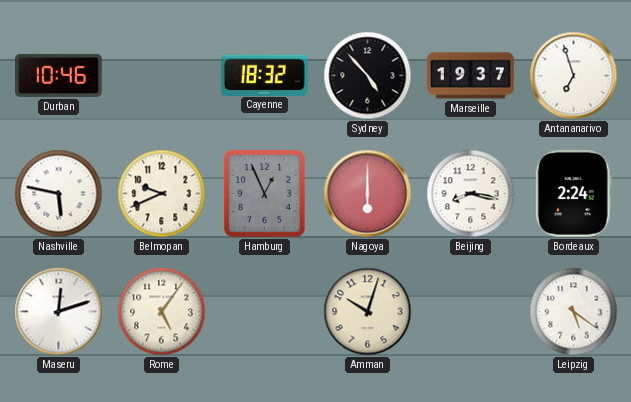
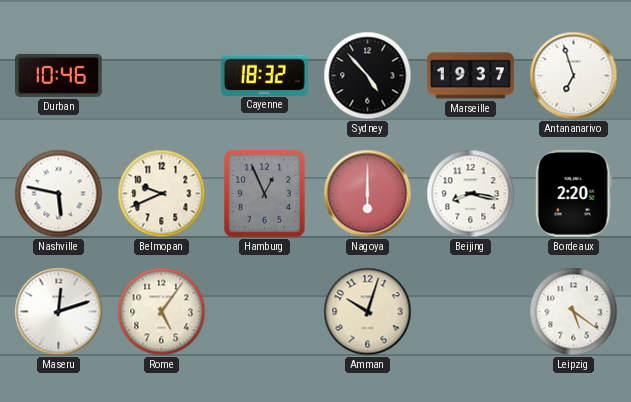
Bordeaux: 2:24 -> 2:20
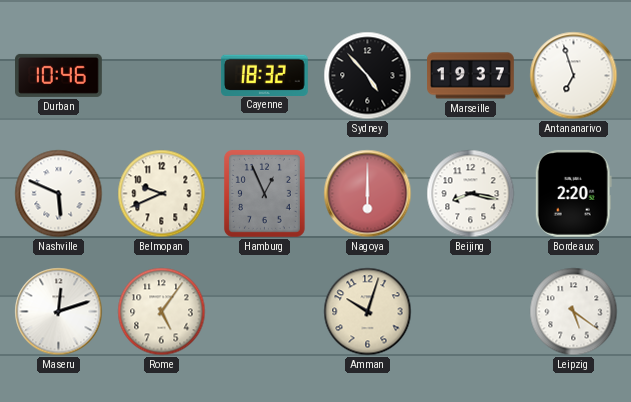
Nashville: 5:47 -> 5:49
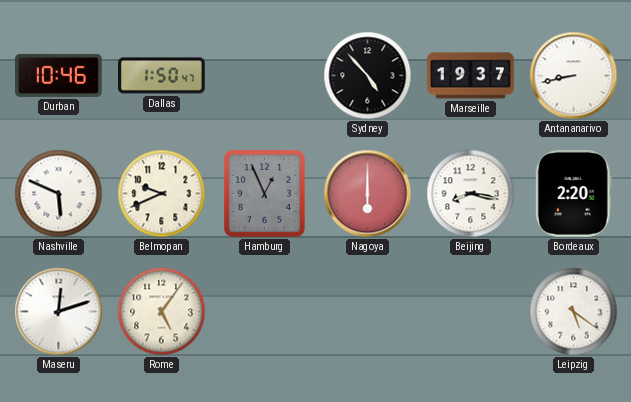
Dallas: none -> 1:50
Cayenne: 18:32 -> none
Antananarivo: 6:57 -> 8:43
Amman: 10:03 -> none
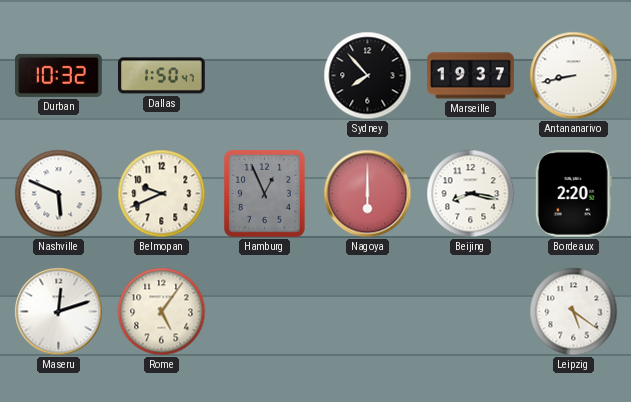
Durban: 10:46 -> 10:32
Sydney: 4:53 -> 7:53
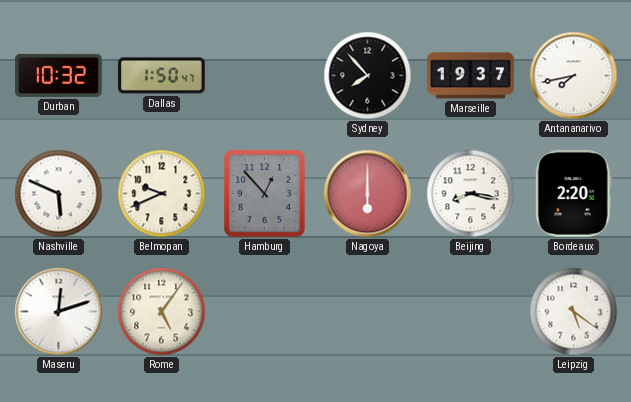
Antananarivo: 8:43 -> 7:43
Hamburg: 12:56 -> 12:53
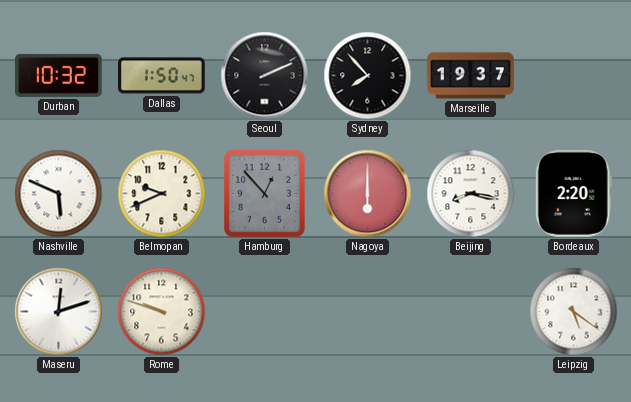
Seoul: none -> 2:11
Antananarivo: 7:43 -> none
Rome: 5:06 -> 9:48
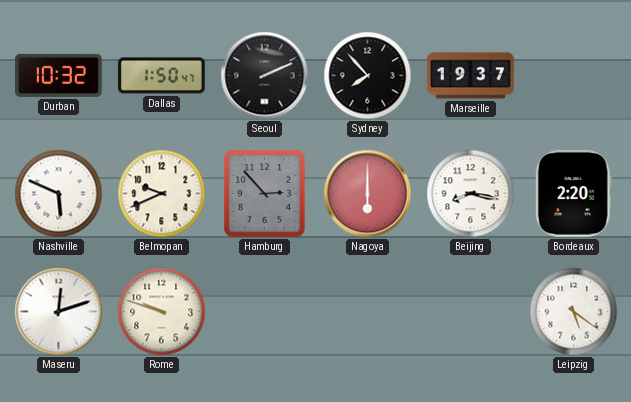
Hamburg: 12:53 -> 2:53
